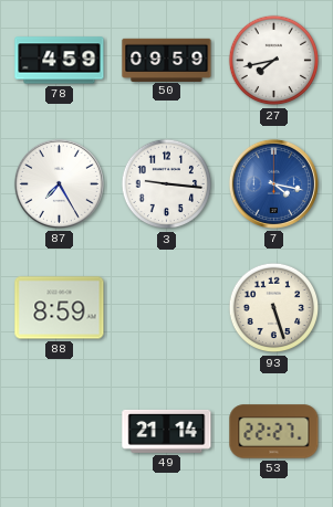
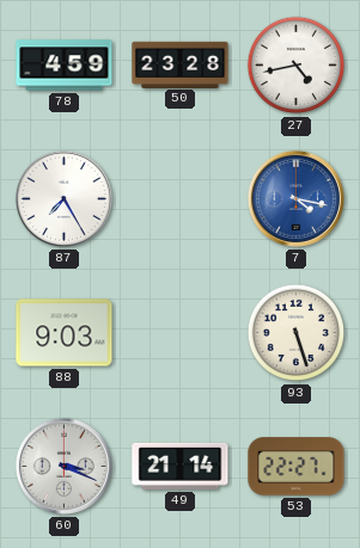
50: 09:59 -> 23:28
27: 7:43 -> 4:43
3: 9:16 -> none
88: 8:59 -> 9:03
60: none -> 3:19
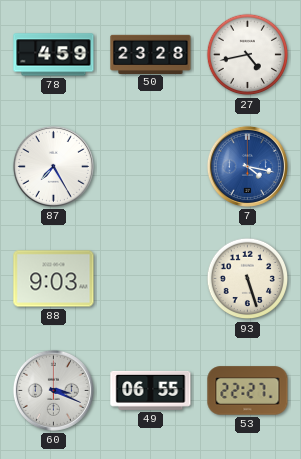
49: 21:14 -> 06:55
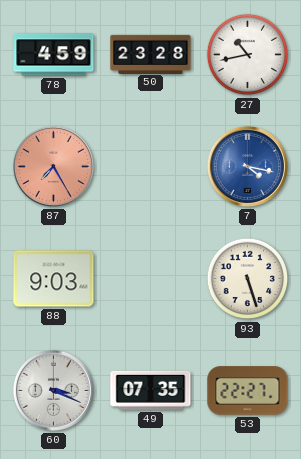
27: 4:43 -> 10:43
87 dial: white -> salmon
49: 06:55 -> 07:35
